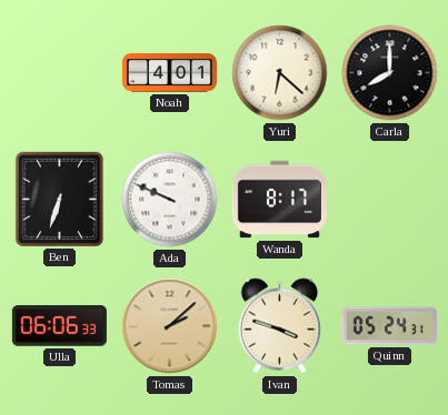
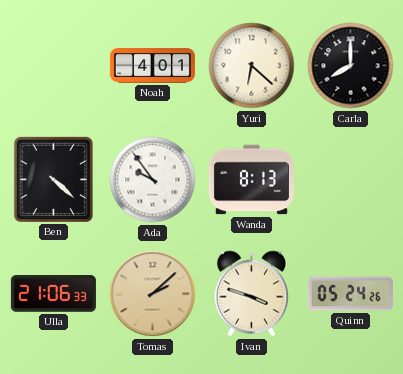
Ben: 6:33 -> 4:22
Ada: 9:49 -> 9:54
Wanda: 8:17 -> 8:13
Ulla: 06:06 -> 21:06
Quinn: 05:24:31 -> 05:24:26
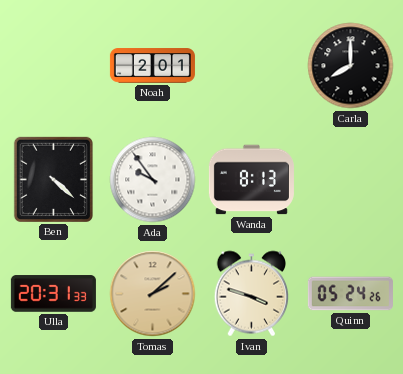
Noah: 4:01 -> 2:01
Yuri: 6:22 -> none
Ulla: 21:06 -> 20:31
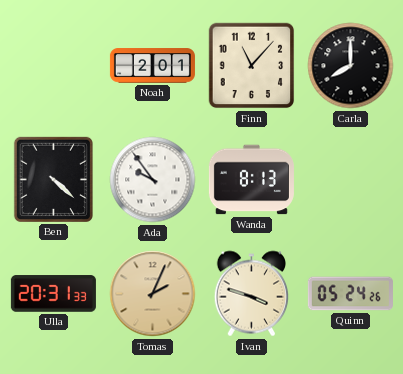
Finn: none -> 11:07
Tomas: 2:08 -> 2:04
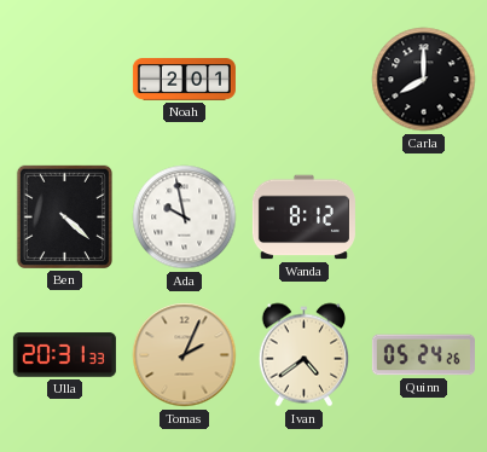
Finn: 11:07 -> none
Ada: 9:54 -> 9:58
Wanda: 8:13 -> 8:12
Ivan: 3:48 -> 4:39
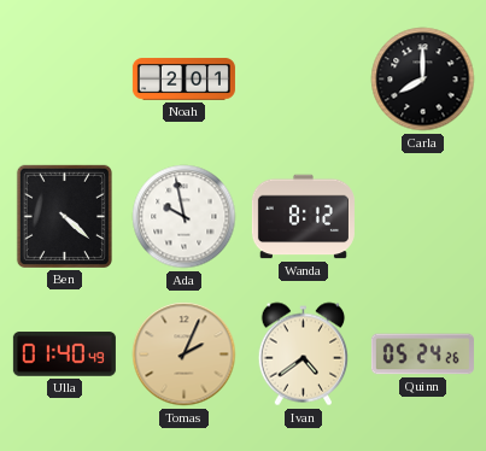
Ulla: 20:31 -> 01:40
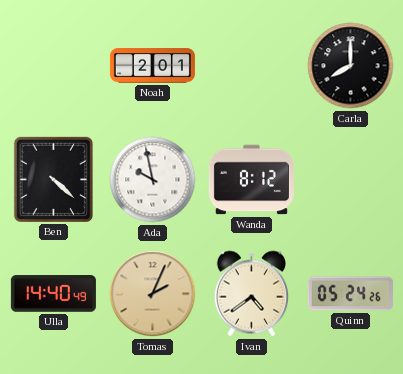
Ulla: 01:40 -> 14:40
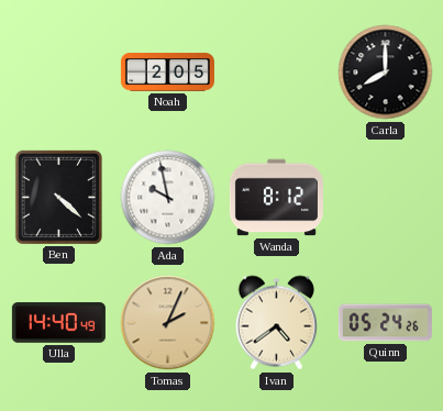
Noah: 2:01 -> 2:05
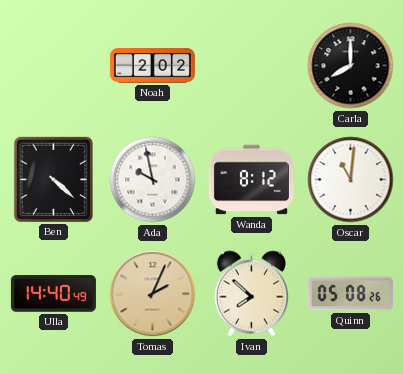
Noah: 2:05 -> 2:02
Oscar: none -> 11:01
Ivan: 4:39 -> 7:52
Quinn: 05:24 -> 05:08
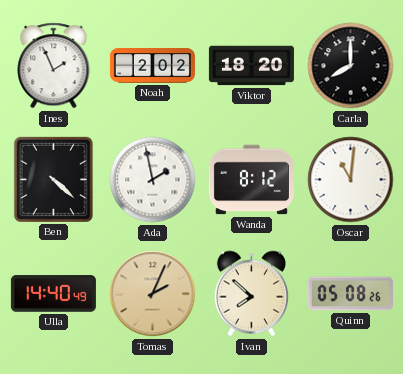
Ines: none -> 1:56
Viktor: none -> 18:20
Ada: 9:58 -> 1:58
